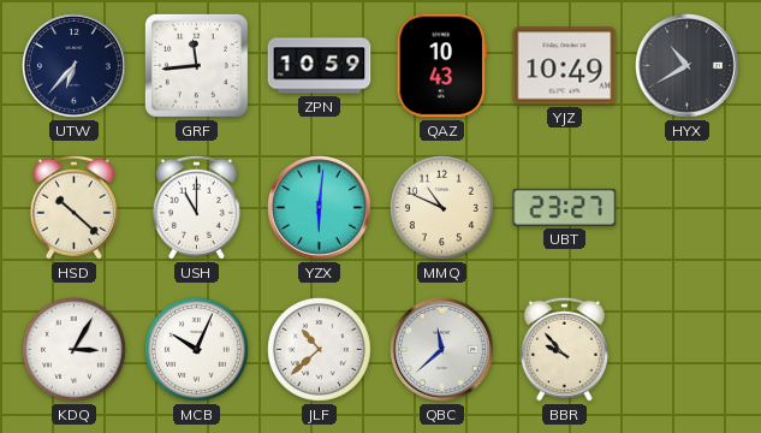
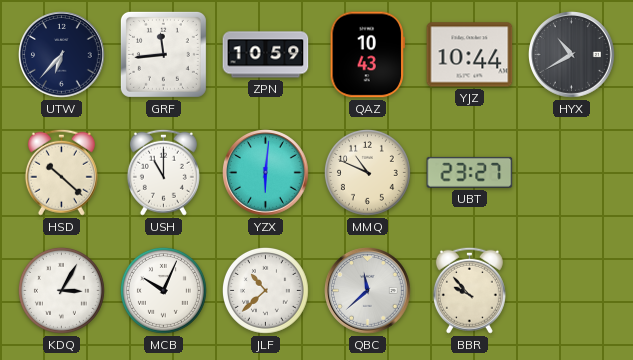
YJZ: 10:49 -> 10:44
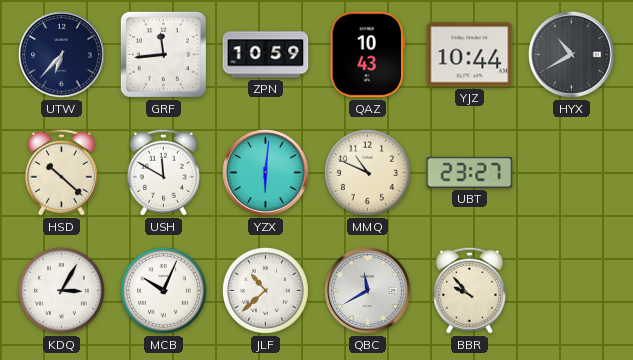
USH: 11:00 -> 11:50
QBC: 11:38 -> 11:40
